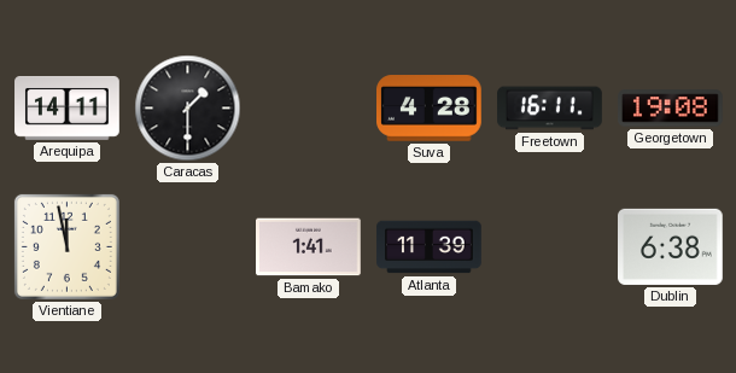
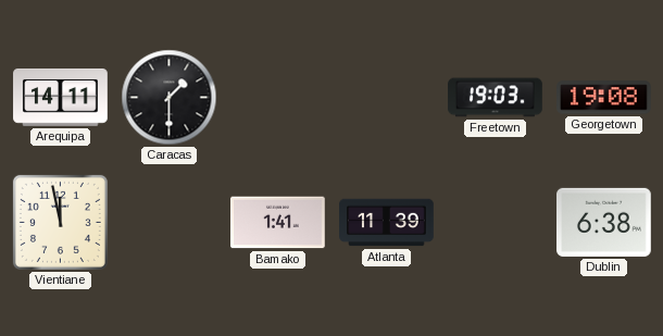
Suva: 4:28 -> none
Freetown: 16:11 -> 19:03
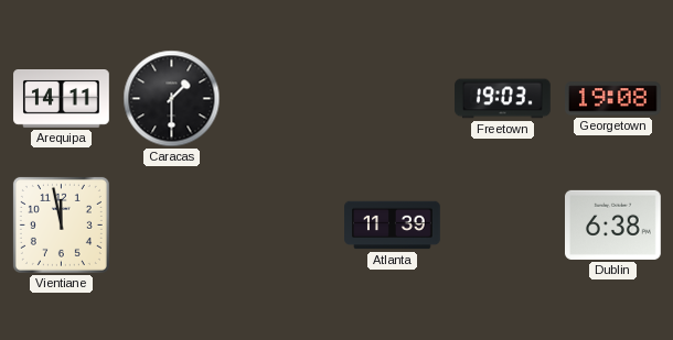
Bamako: 1:41 -> none
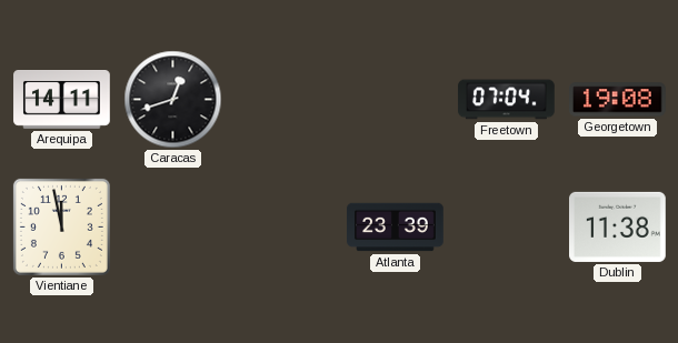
Caracas: 1:30 -> 12:42
Freetown: 19:03 -> 07:04
Atlanta: 11:39 -> 23:39
Dublin: 6:38 -> 11:38
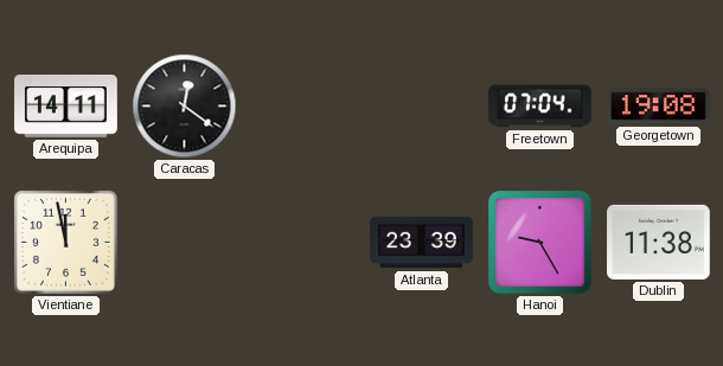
Caracas: 12:42 -> 12:21
Hanoi: none -> 9:25
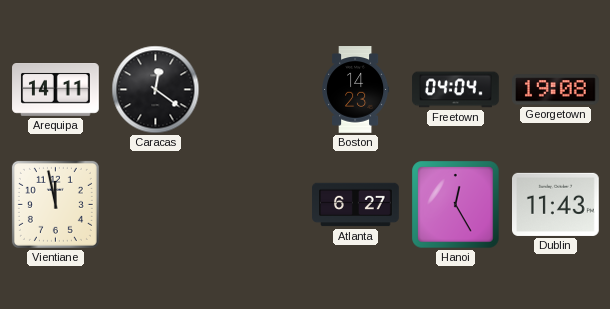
Boston: none -> 14:23
Freetown: 07:04 -> 04:04
Atlanta: 23:39 -> 6:27
Hanoi: 9:25 -> 12:25
Dublin: 11:38 -> 11:43
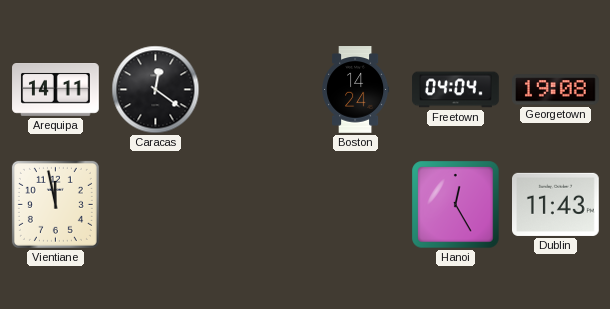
Boston: 14:23 -> 14:24
Atlanta: 6:27 -> none
